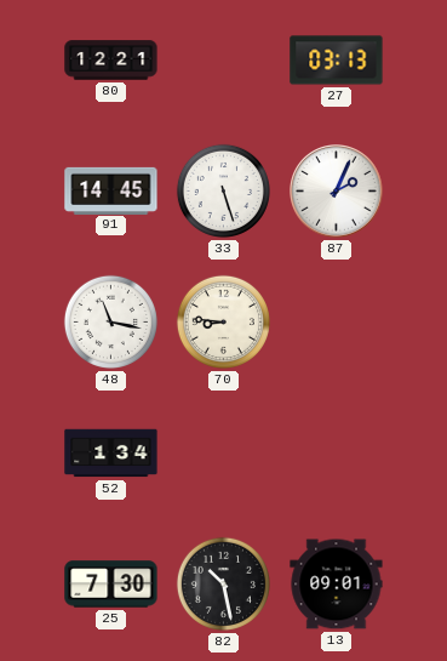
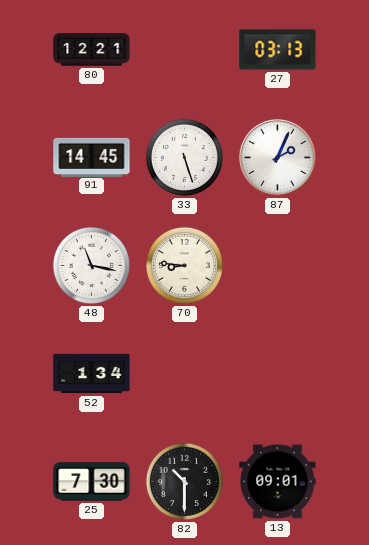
82: 10:28 -> 10:30
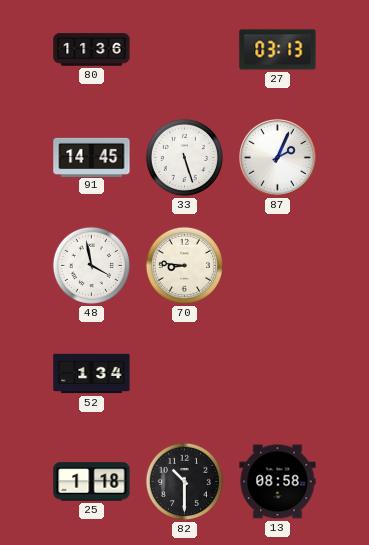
80: 12:21 -> 11:36
48: 11:17 -> 3:58
25: 7:30 -> 1:18
13: 09:01 -> 08:58
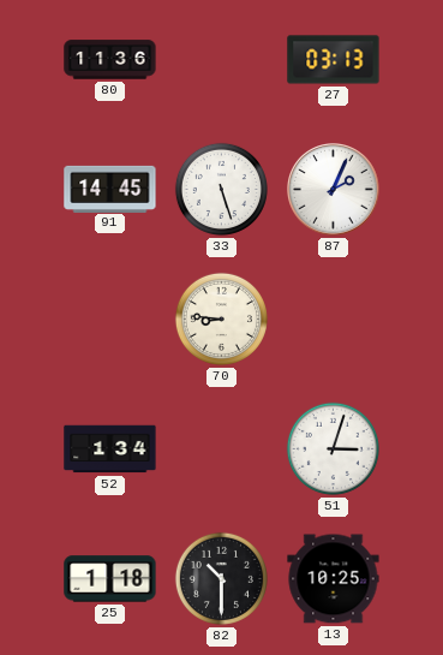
48: 3:58 -> none
51: none -> 3:03
13: 08:58 -> 10:25
